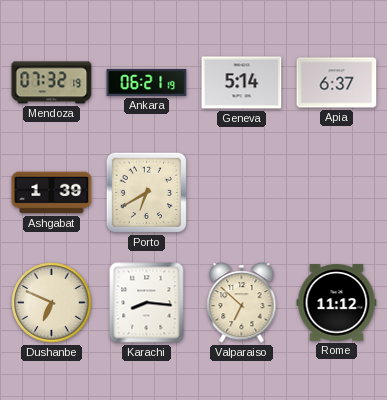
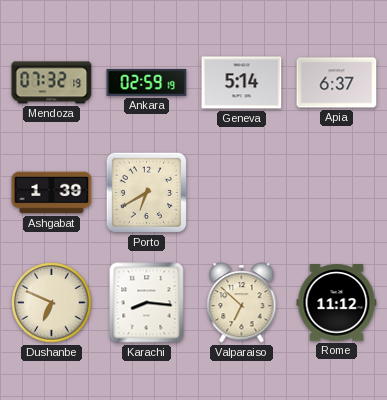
Ankara: 06:21 -> 02:59
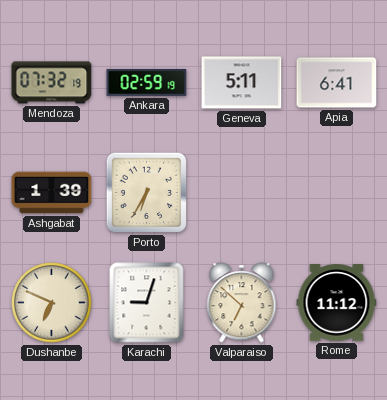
Geneva: 5:14 -> 5:11
Apia: 6:37 -> 6:41
Porto: 6:40 -> 6:35
Karachi: 8:16 -> 9:03
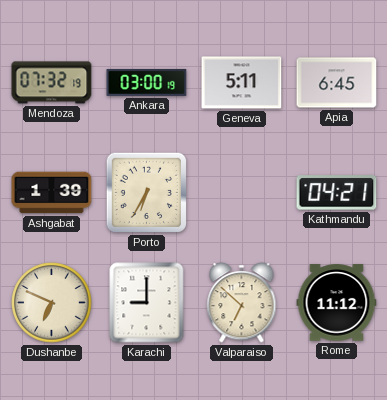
Ankara: 02:59 -> 03:00
Apia: 6:41 -> 6:45
Kathmandu: none -> 04:21
Karachi: 9:03 -> 9:00
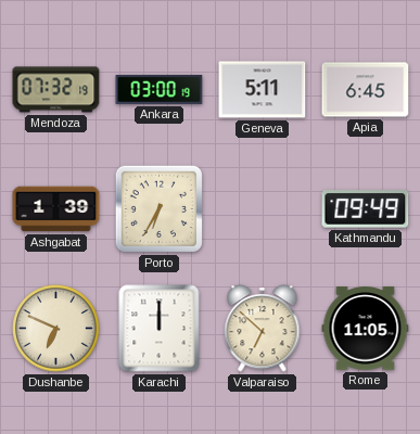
Kathmandu: 04:21 -> 09:49
Karachi: 9:00 -> 12:00
Rome: 11:12 -> 11:05
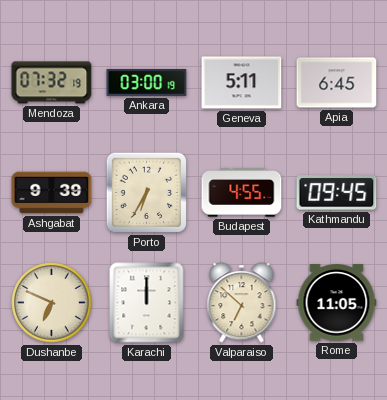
Ashgabat: 1:39 -> 9:39
Budapest: none -> 4:55
Kathmandu: 09:49 -> 09:45
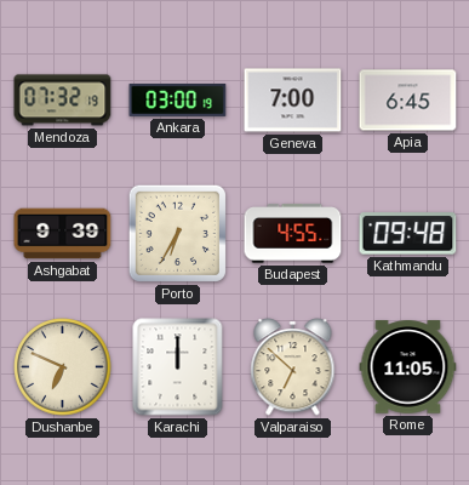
Geneva: 5:11 -> 7:00
Kathmandu: 09:45 -> 09:48
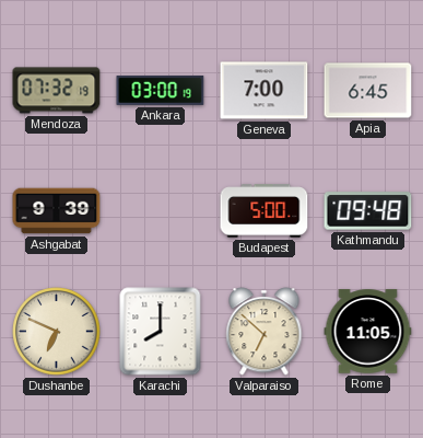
Porto: 6:35 -> none
Budapest: 4:55 -> 5:00
Karachi: 12:00 -> 8:00
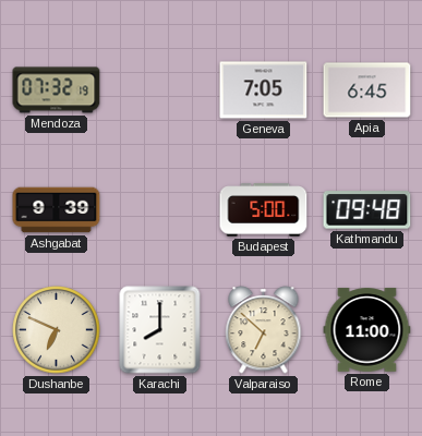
Ankara: 03:00 -> none
Geneva: 7:00 -> 7:05
Rome: 11:05 -> 11:00
